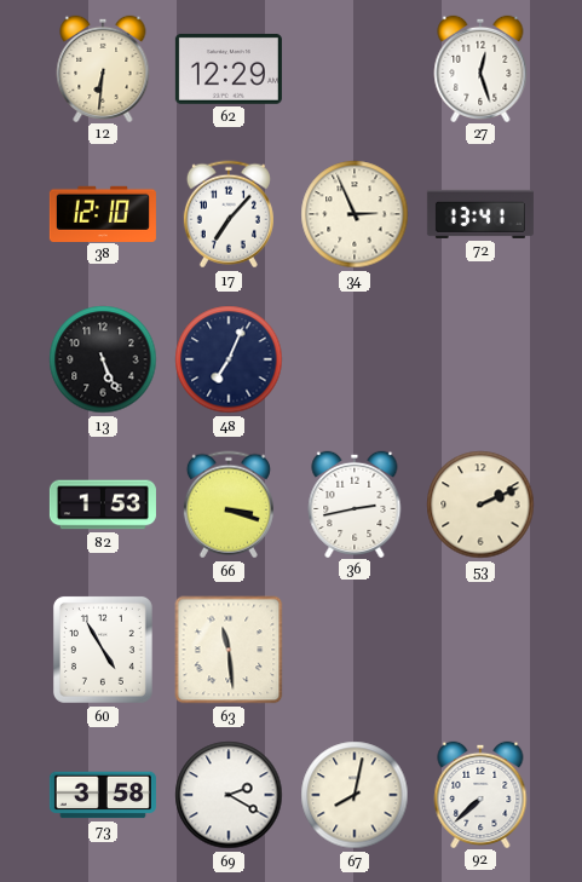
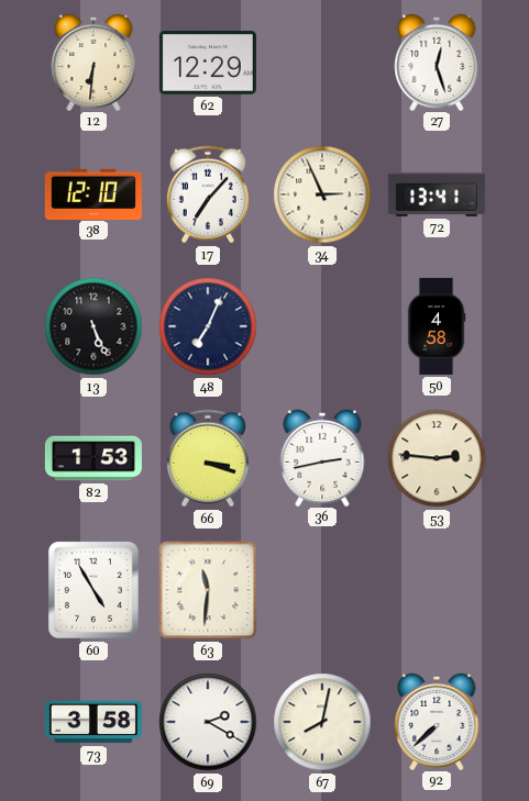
50: none -> 4:58
53: 2:11 -> 2:46
63: 11:29 -> 11:31
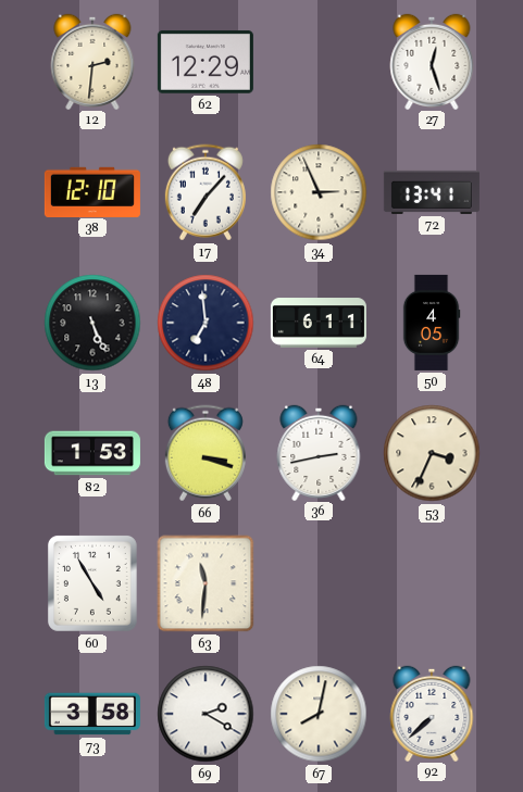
12: 6:31 -> 2:31
48: 7:04 -> 6:59
64: none -> 6:11
50: 4:58 -> 4:05
53: 2:46 -> 3:34
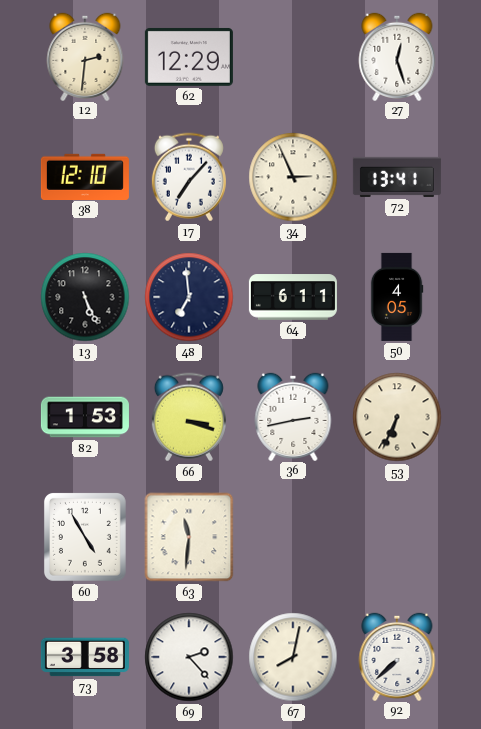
53: 3:34 -> 6:34
69: 2:20 -> 2:23
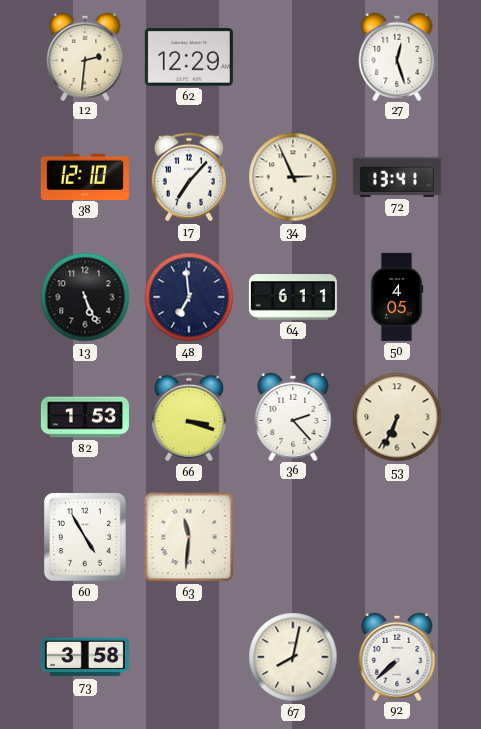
36: 2:43 -> 2:23
69: 2:23 -> none
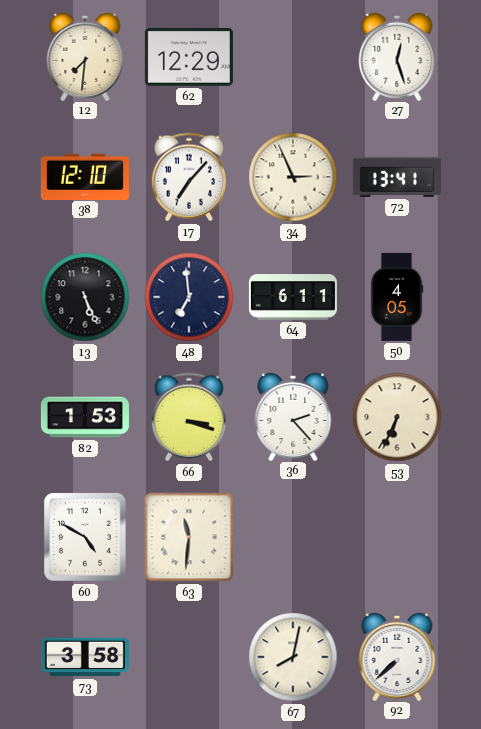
12: 2:31 -> 7:31
60: 4:55 -> 4:50
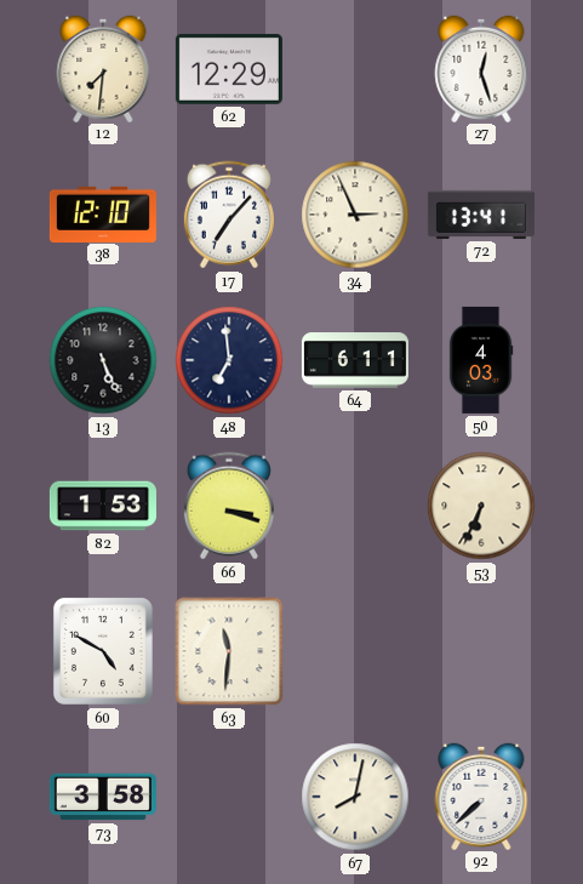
50: 4:05 -> 4:03
36: 2:23 -> none
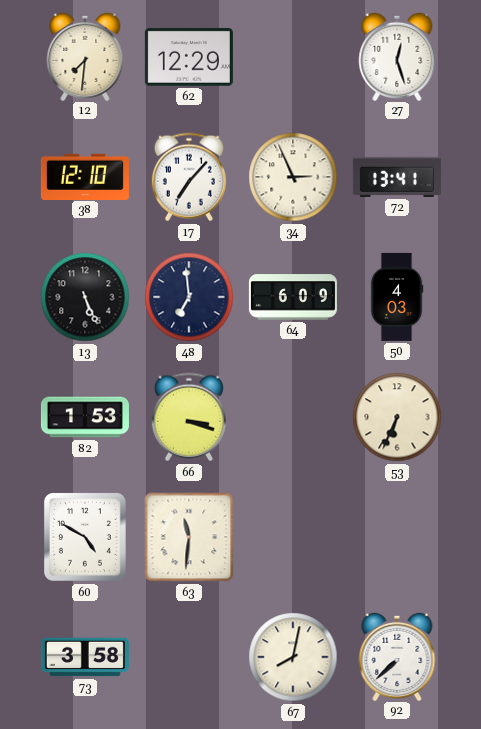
64: 6:11 -> 6:09
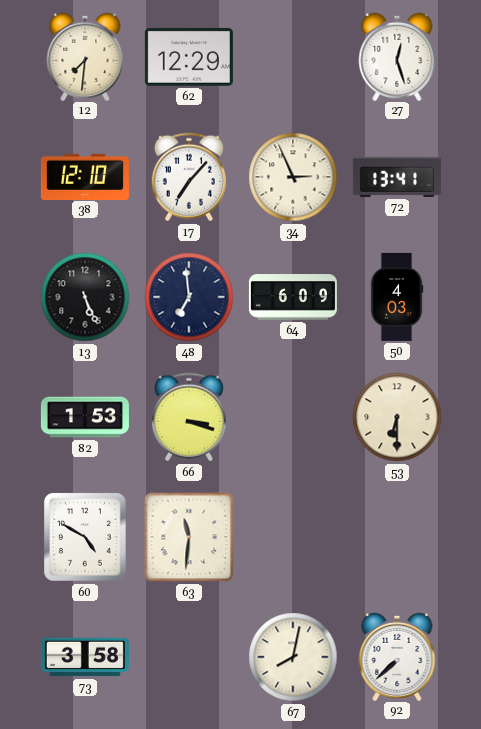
53: 6:34 -> 6:30
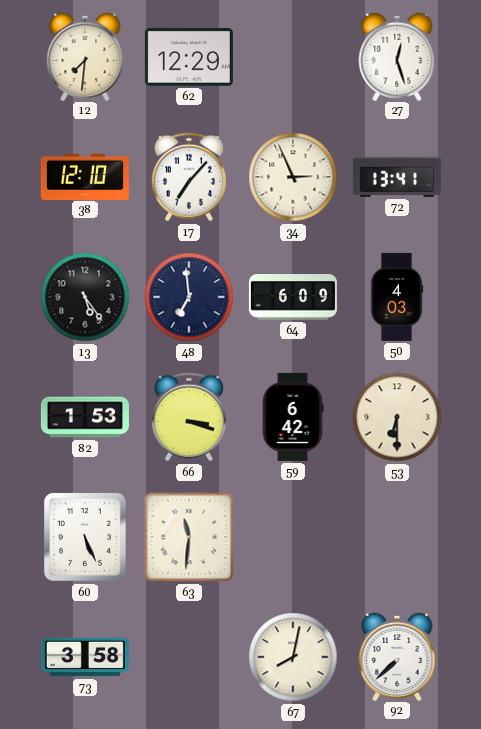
13: 5:26 -> 5:24
59: none -> 6:42
60: 4:50 -> 5:26
